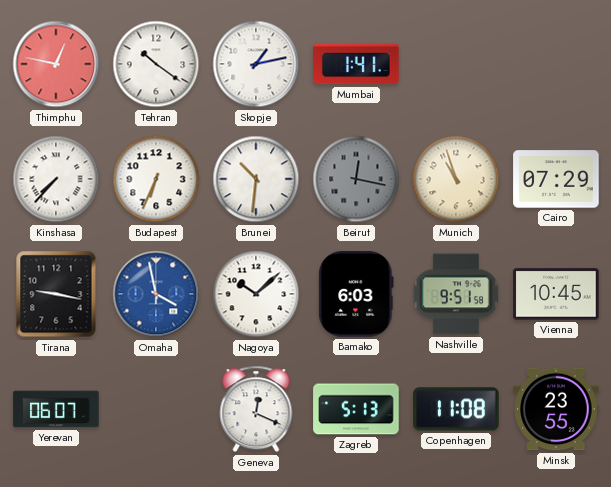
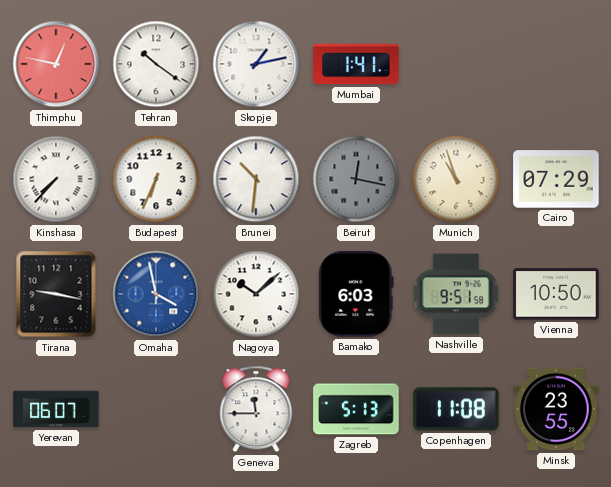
Vienna: 10:45 -> 10:50
Geneva: 12:19 -> 11:45
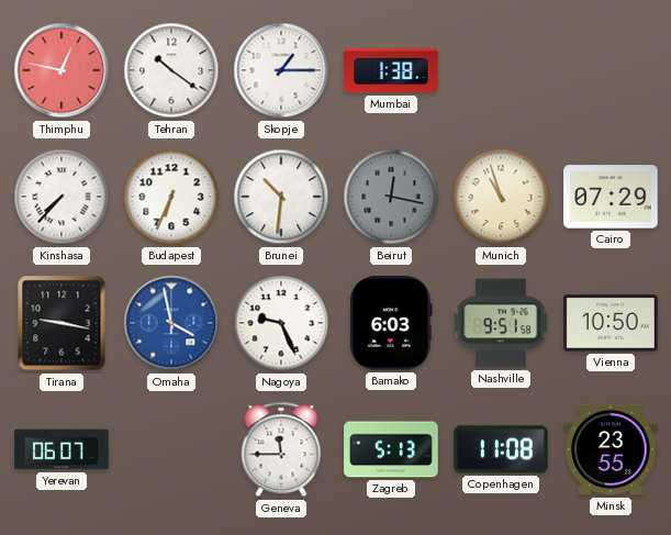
Skopje: 1:13 -> 1:15
Mumbai: 1:41 -> 1:38
Nagoya: 10:08 -> 9:26
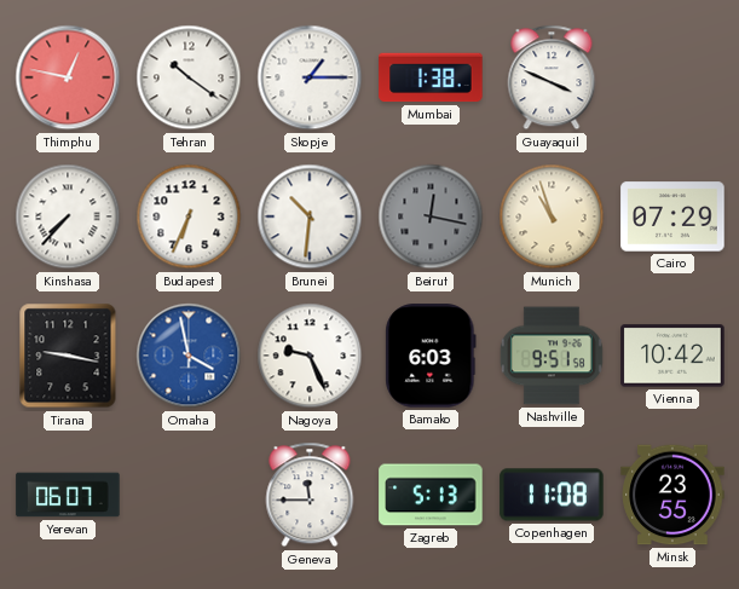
Guayaquil: none -> 3:49
Vienna: 10:50 -> 10:42
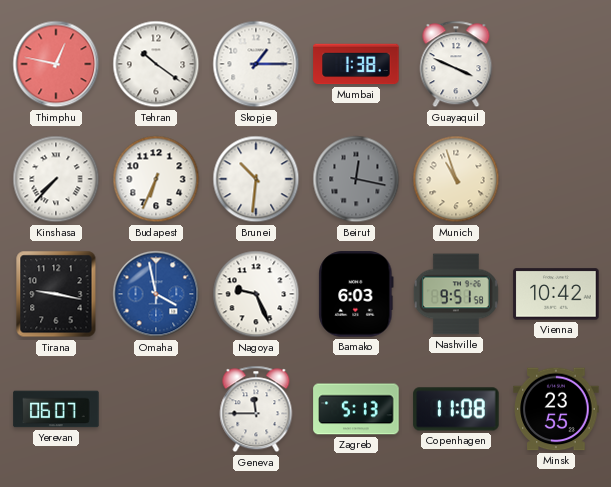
Cairo: 07:29 -> none
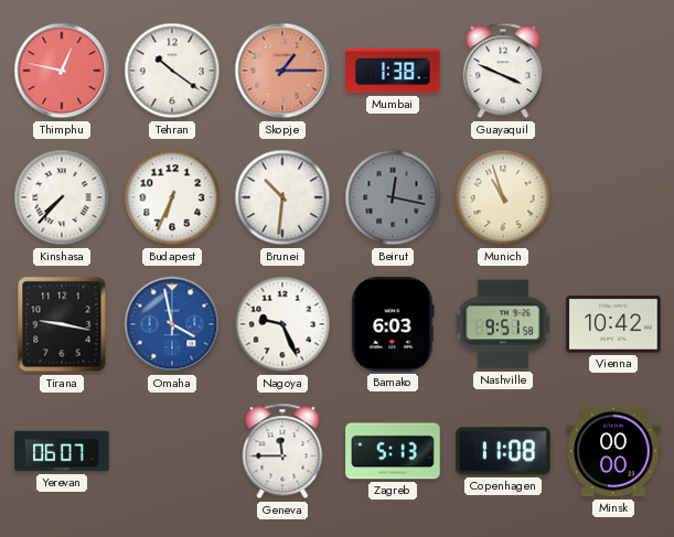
Skopje dial: white -> salmon
Minsk: 23:55 -> 00:00
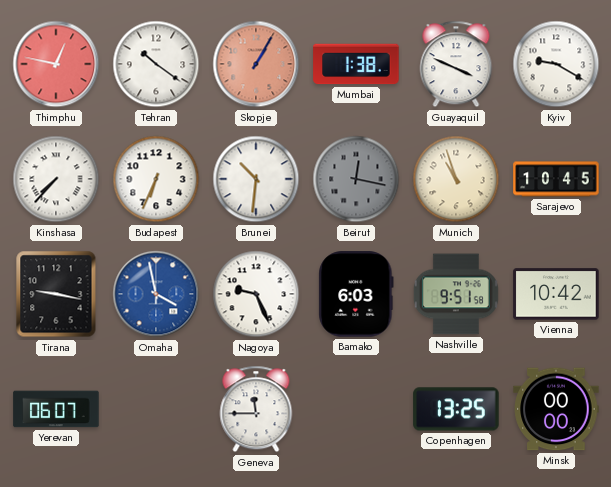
Skopje: 1:15 -> 1:05
Kyiv: none -> 9:20
Sarajevo: none -> 10:45
Zagreb: 5:13 -> none
Copenhagen: 11:08 -> 13:25
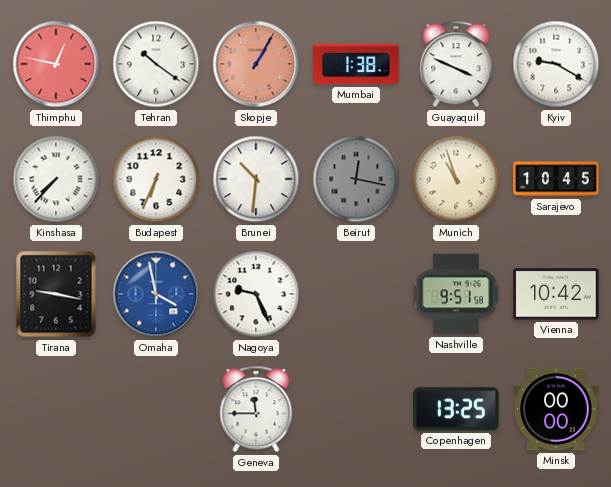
Bamako: 6:03 -> none
Yerevan: 06:07 -> none
